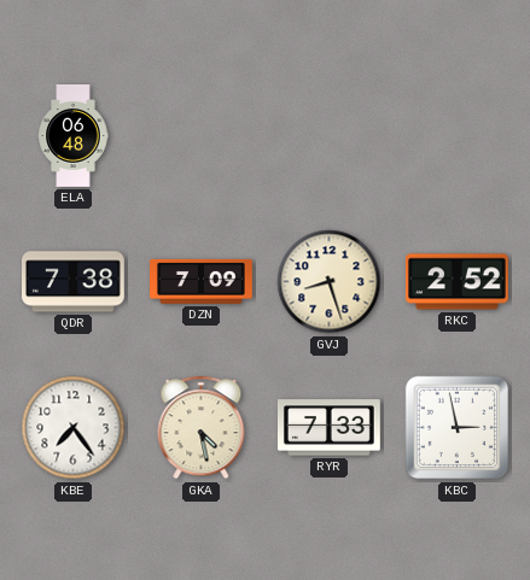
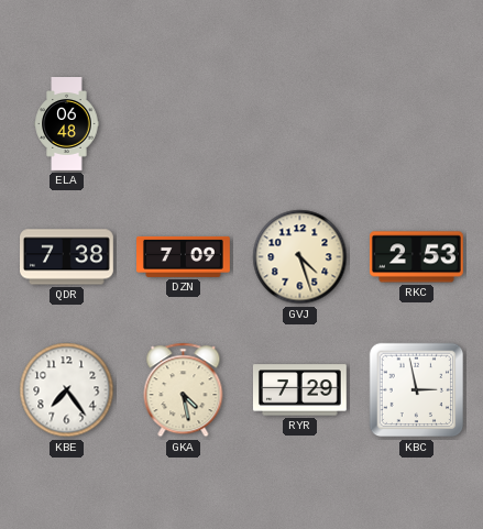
GVJ: 8:27 -> 4:27
RKC: 2:52 -> 2:53
RYR: 7:33 -> 7:29
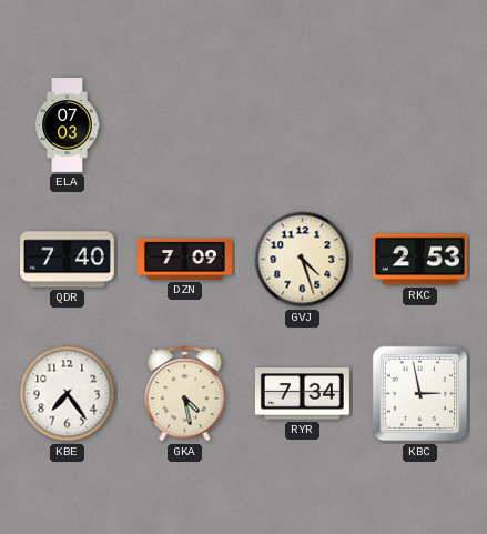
ELA: 06:48 -> 07:03
QDR: 7:38 -> 7:40
RYR: 7:29 -> 7:34
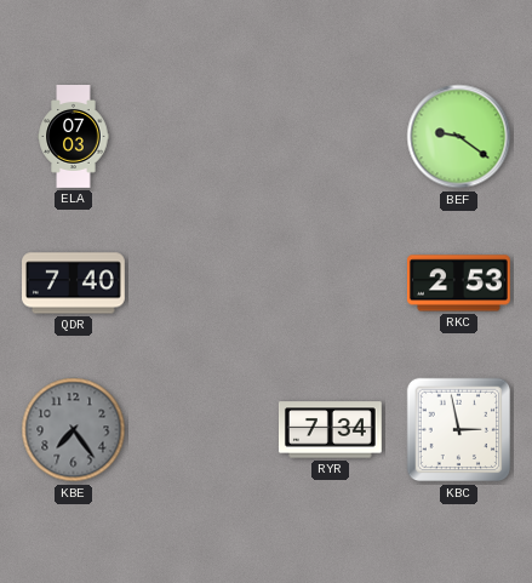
BEF: none -> 9:21
DZN: 7:09 -> none
GVJ: 4:27 -> none
KBE dial: white -> grey
GKA: 4:28 -> none
